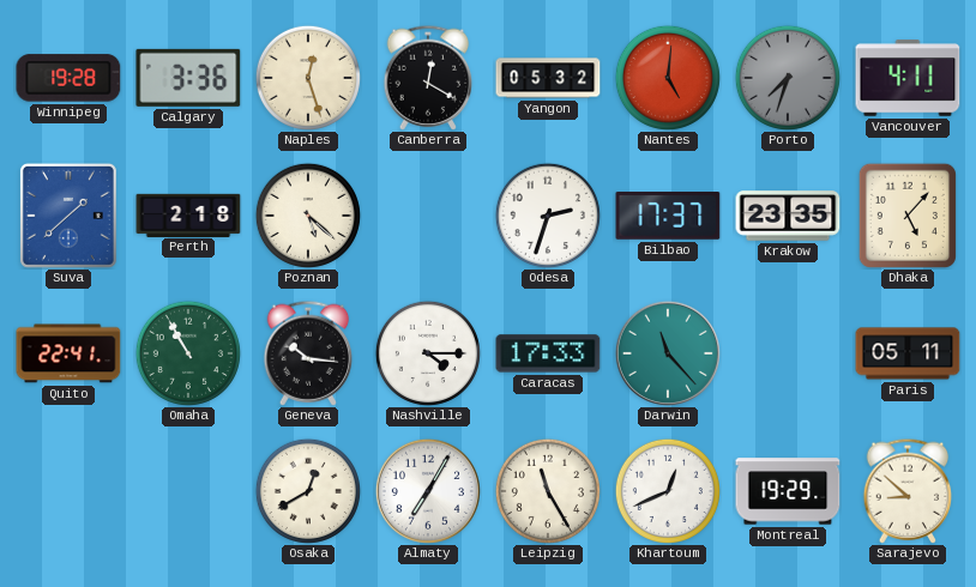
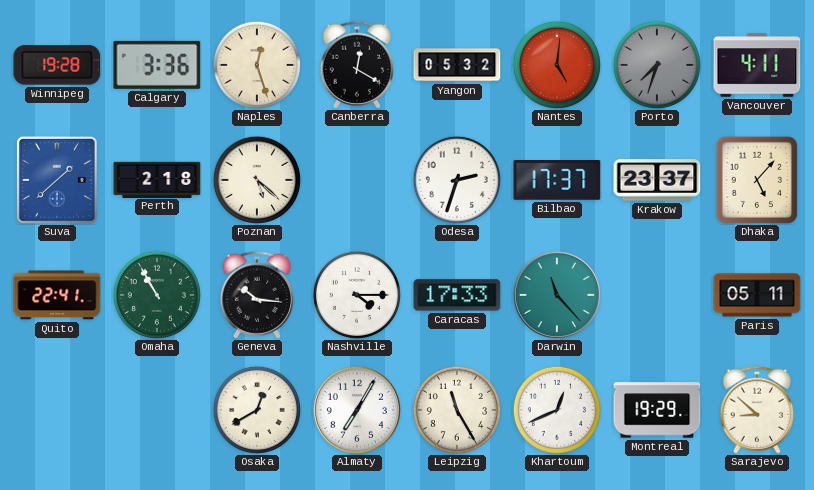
Krakow: 23:35 -> 23:37
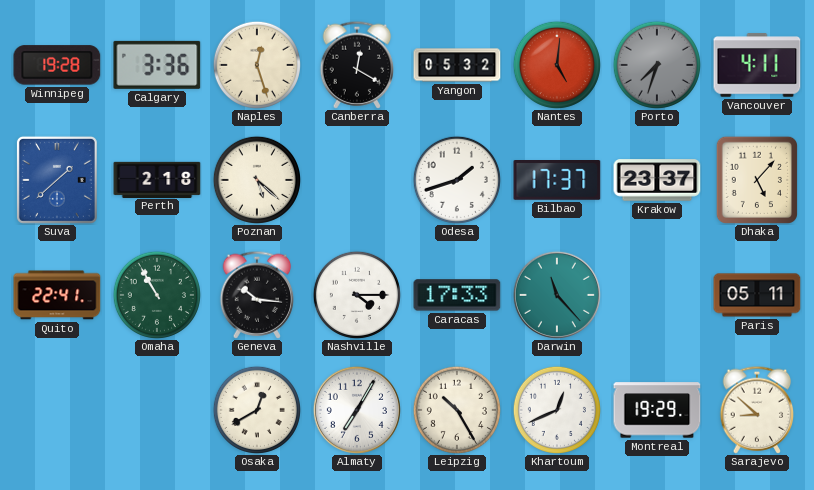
Odesa: 2:33 -> 1:42
Leipzig: 11:25 -> 10:25
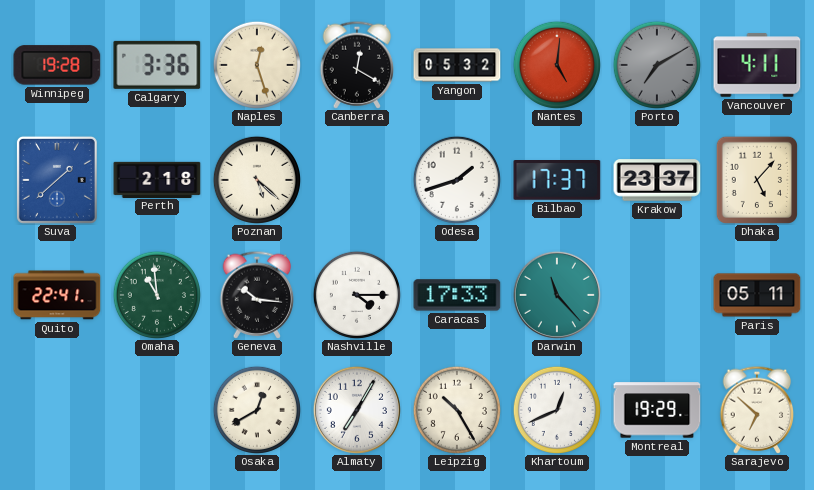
Porto: 7:33 -> 7:10
Omaha: 10:55 -> 10:59
Sarajevo: 8:52 -> 6:52
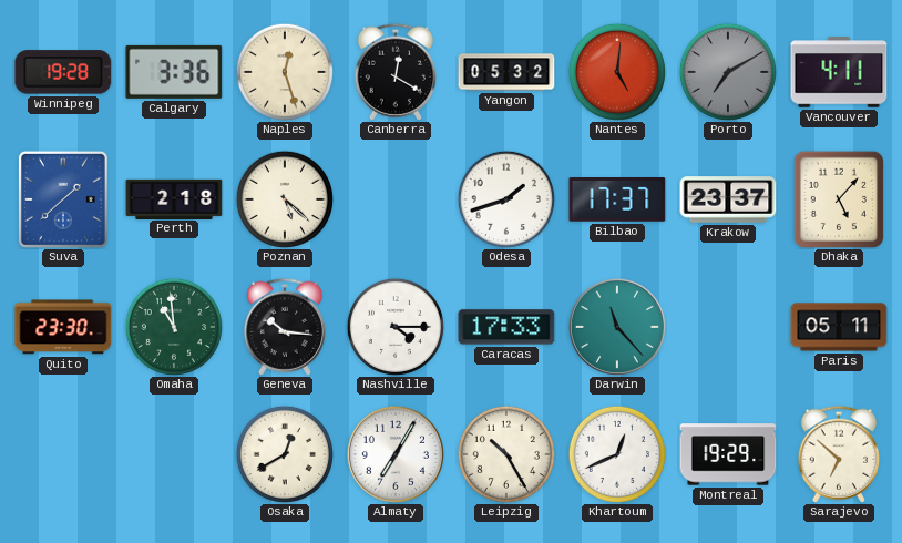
Quito: 22:41 -> 23:30
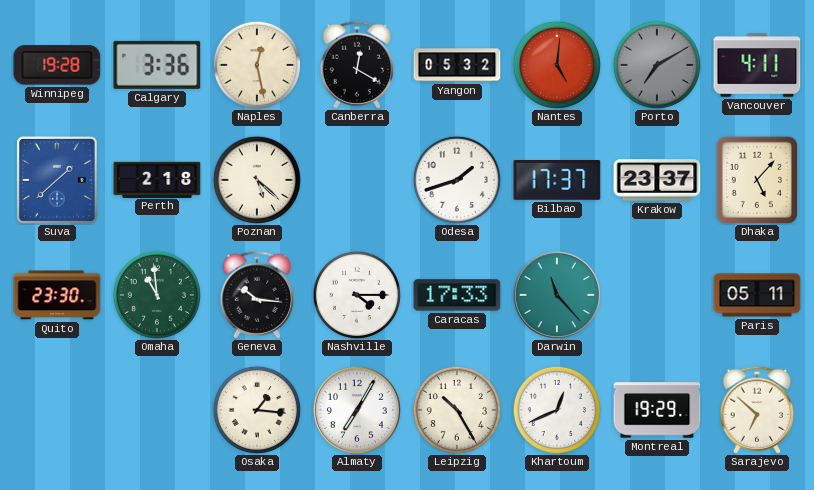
Naples: 12:27 -> 12:28
Osaka: 12:40 -> 1:16
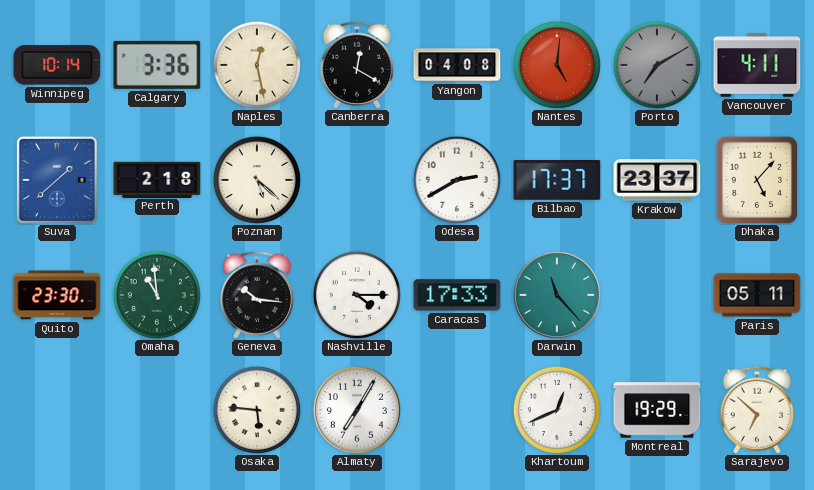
Winnipeg: 19:28 -> 10:14
Yangon: 05:32 -> 04:08
Odesa: 1:42 -> 2:40
Osaka: 1:16 -> 5:46
Leipzig: 10:25 -> none
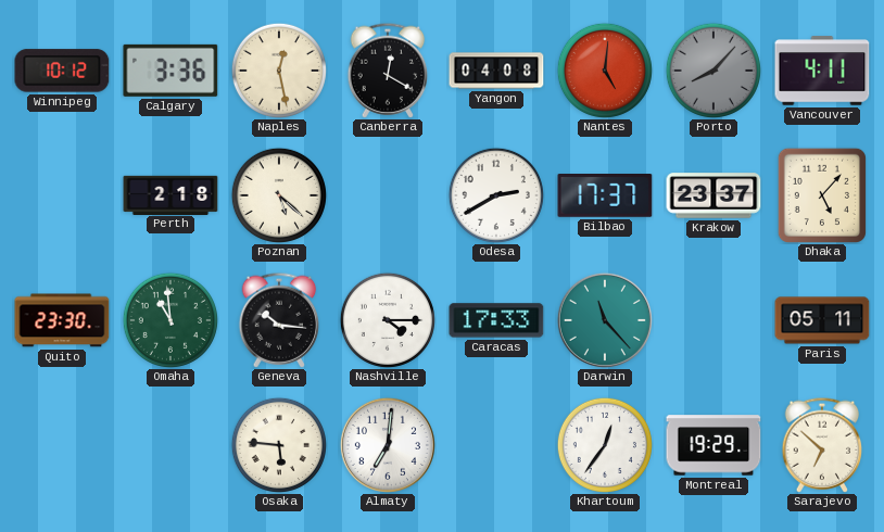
Winnipeg: 10:14 -> 10:12
Porto: 7:10 -> 8:07
Suva: 1:38 -> none
Almaty: 7:05 -> 7:01
Khartoum: 12:41 -> 12:36
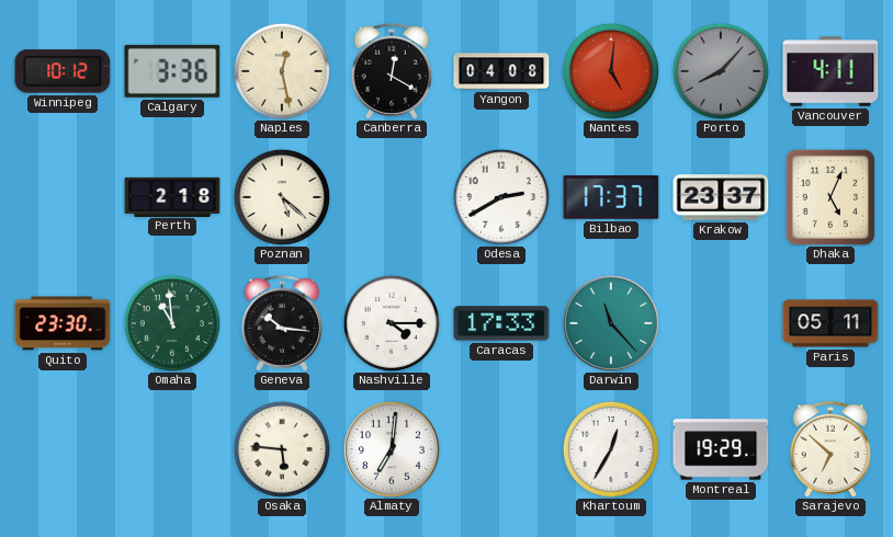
Dhaka: 5:07 -> 5:04
Khartoum: 12:36 -> 12:35
